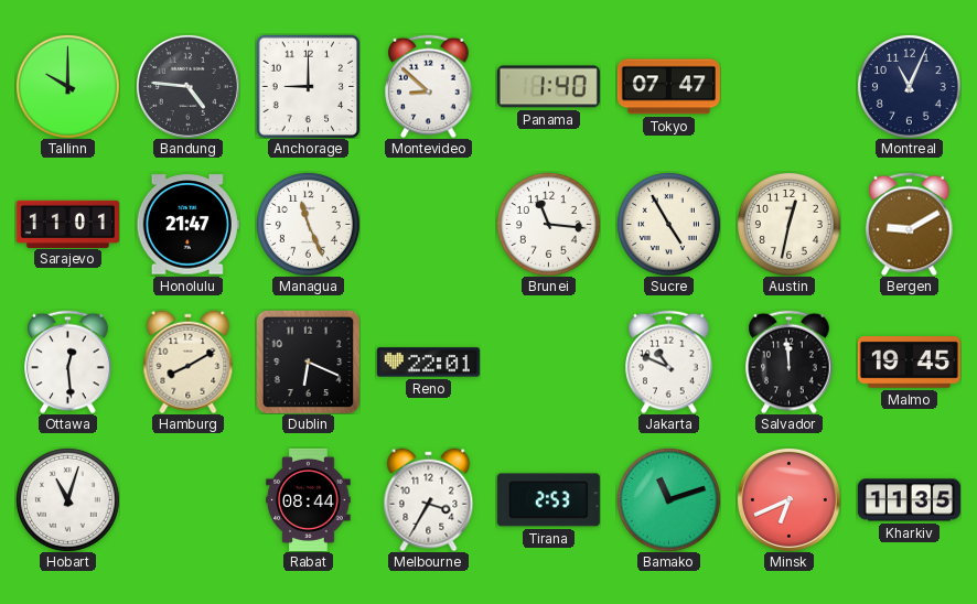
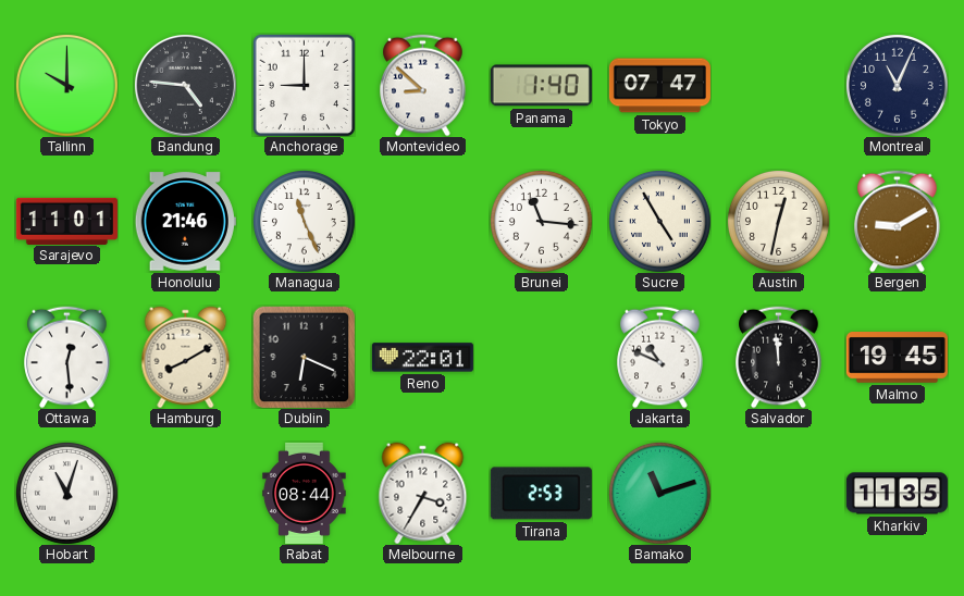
Honolulu: 21:47 -> 21:46
Minsk: 6:41 -> none
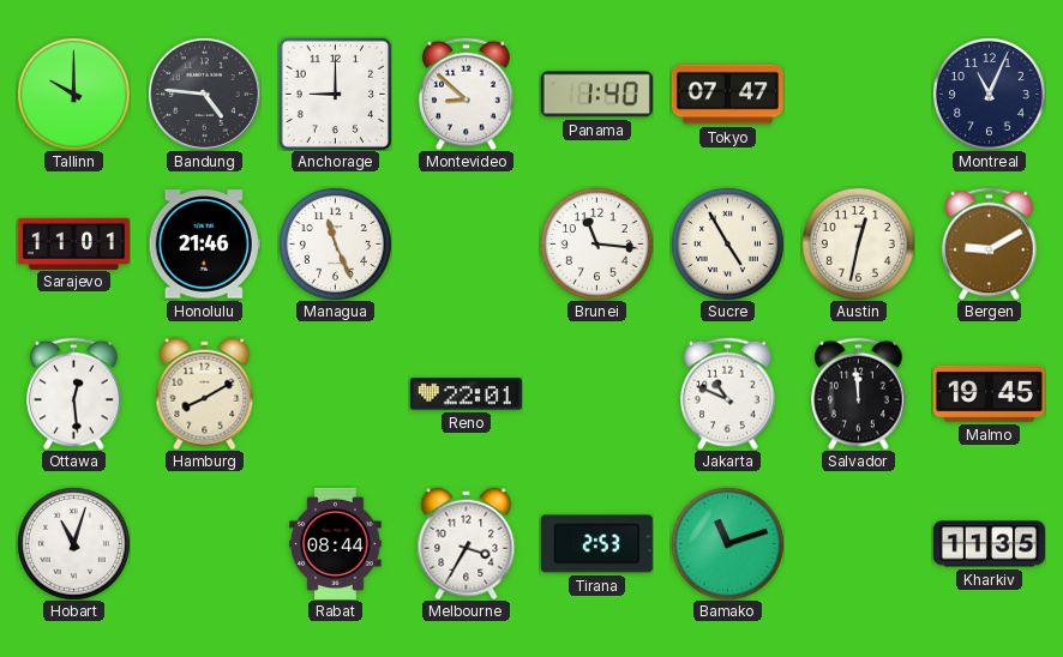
Dublin: 6:19 -> none
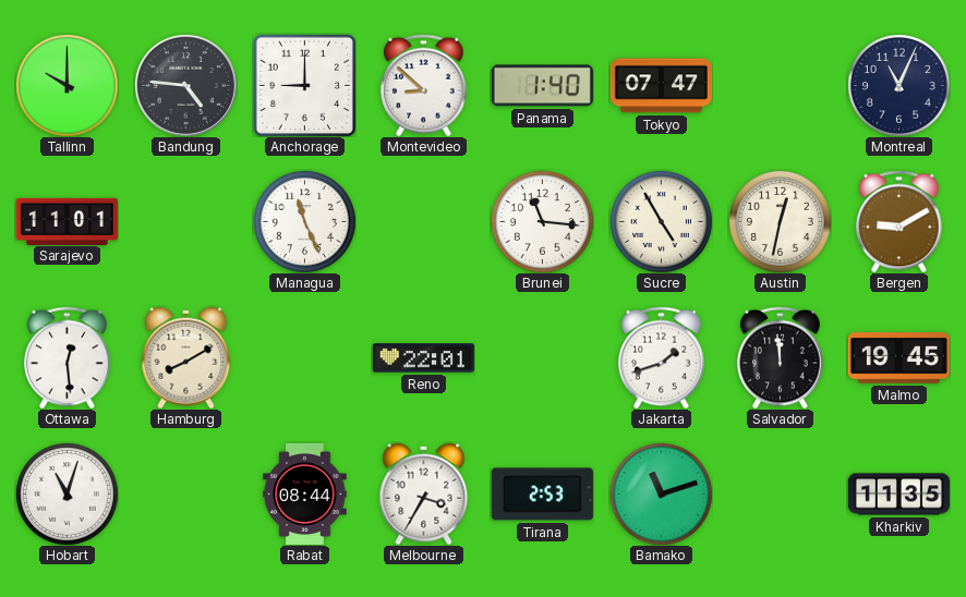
Honolulu: 21:46 -> none
Jakarta: 10:49 -> 1:42
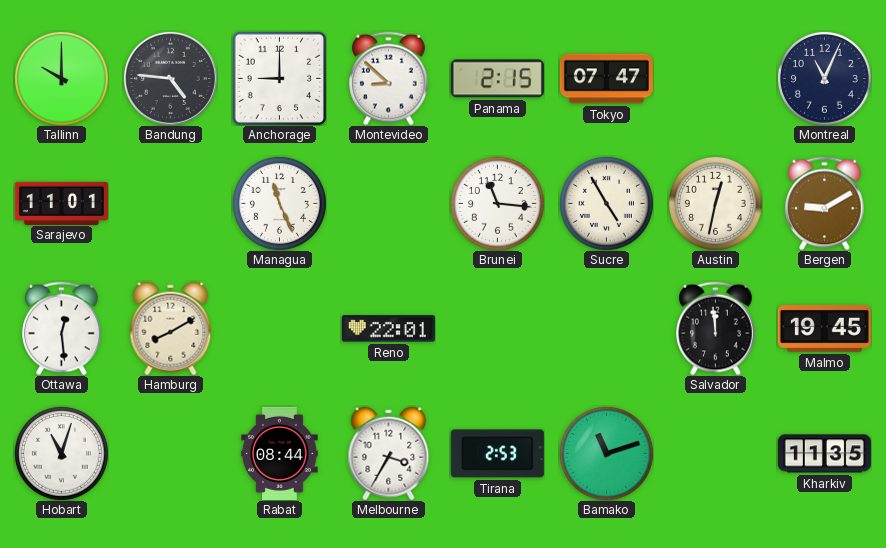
Panama: 1:40 -> 2:15
Jakarta: 1:42 -> none
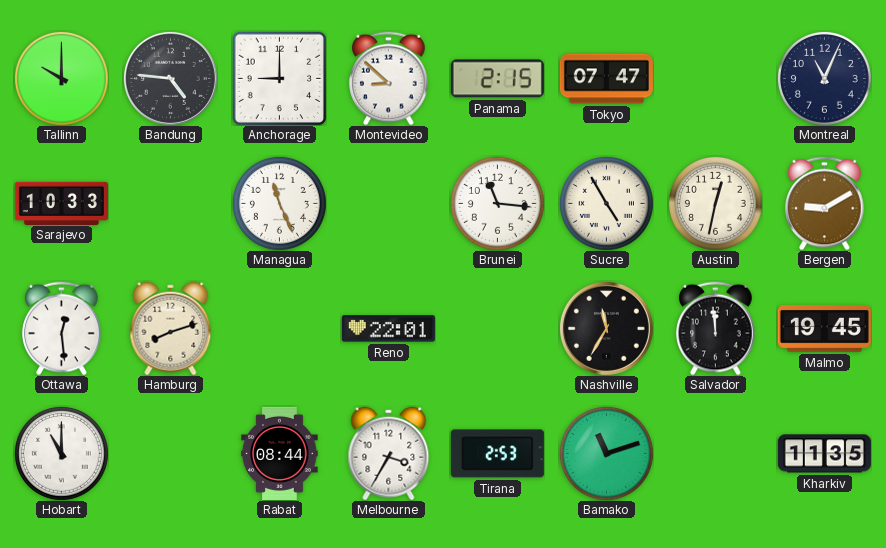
Sarajevo: 11:01 -> 10:33
Hamburg: 8:10 -> 8:12
Nashville: none -> 11:35
Hobart: 11:03 -> 11:00
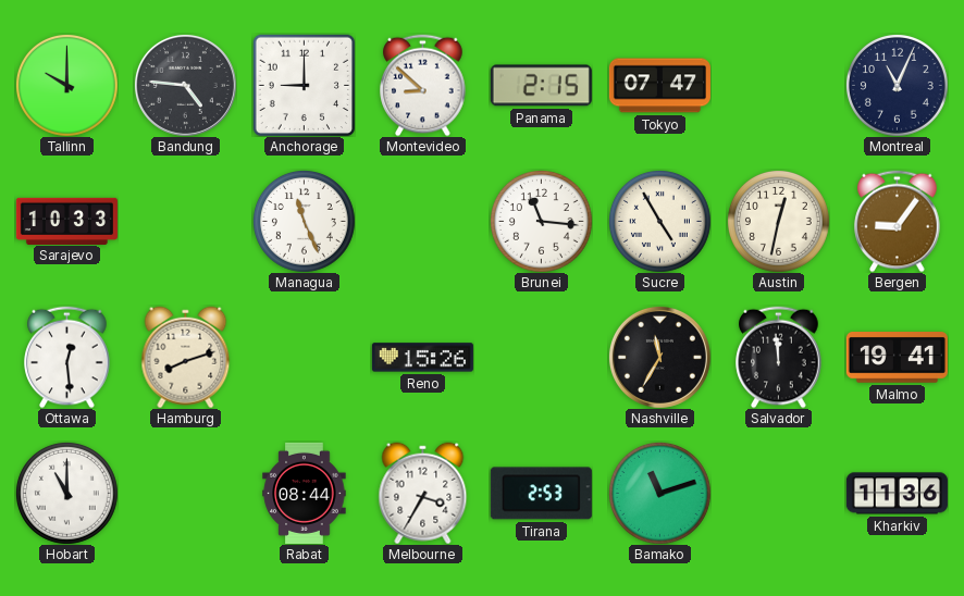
Bergen: 9:10 -> 9:06
Reno: 22:01 -> 15:26
Malmo: 19:45 -> 19:41
Kharkiv: 11:35 -> 11:36
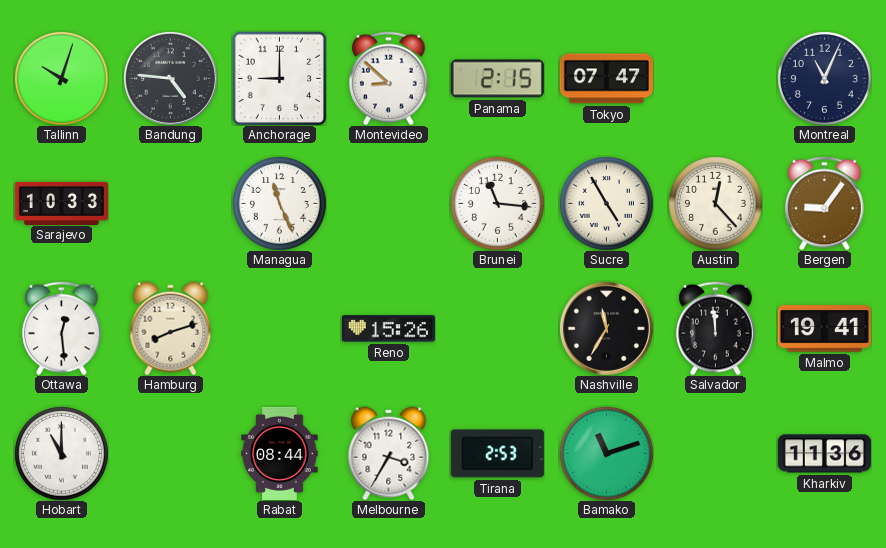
Tallinn: 10:00 -> 10:03
Austin: 12:32 -> 12:23
